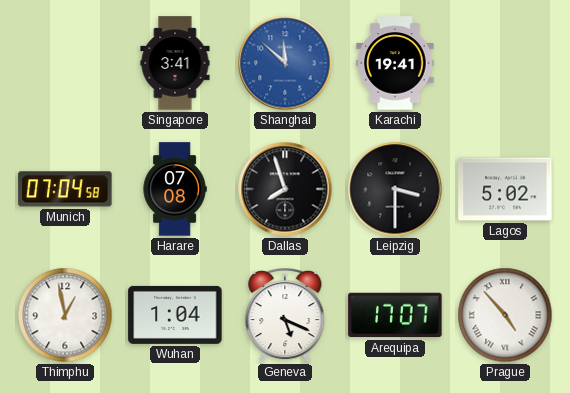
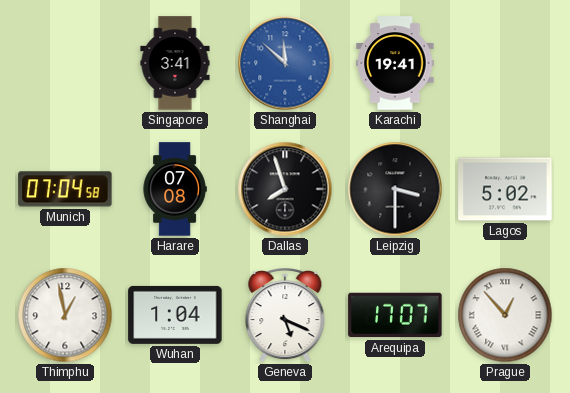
Prague: 4:53 -> 12:53
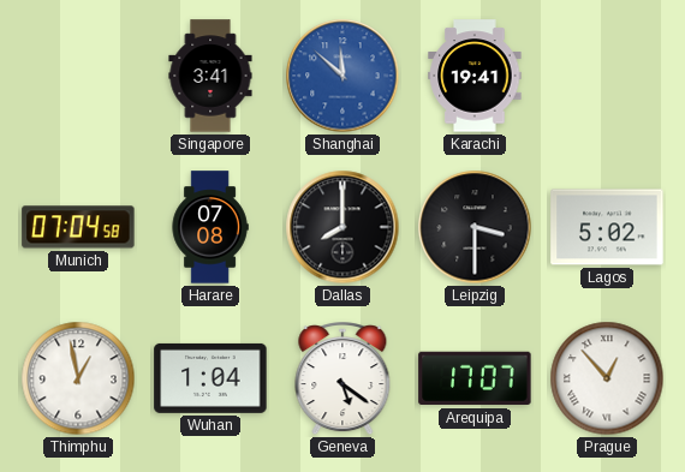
Dallas: 7:57 -> 8:00
Geneva: 5:19 -> 5:21
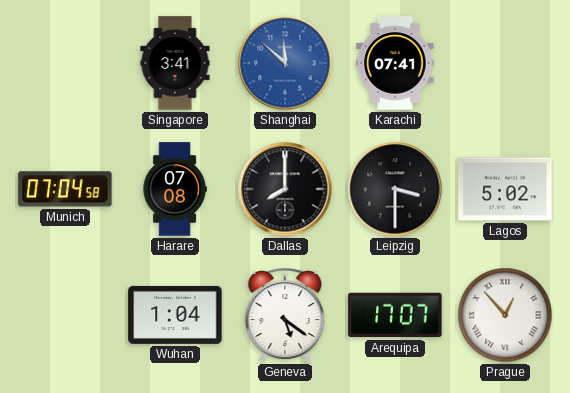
Karachi: 19:41 -> 07:41
Thimphu: 12:58 -> none
